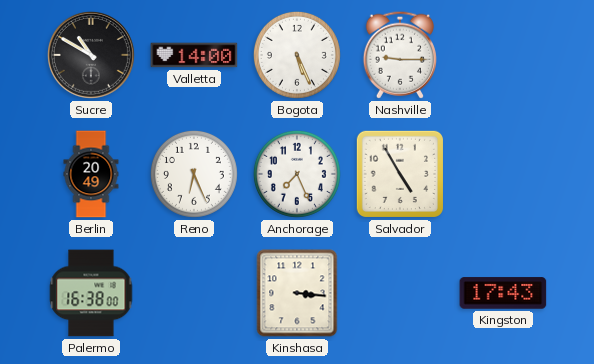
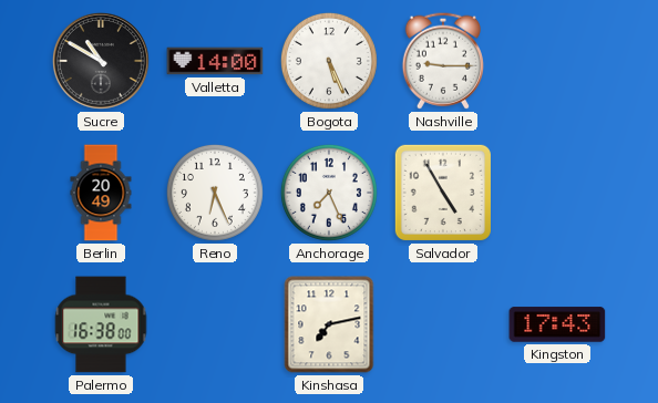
Kinshasa: 3:16 -> 7:13
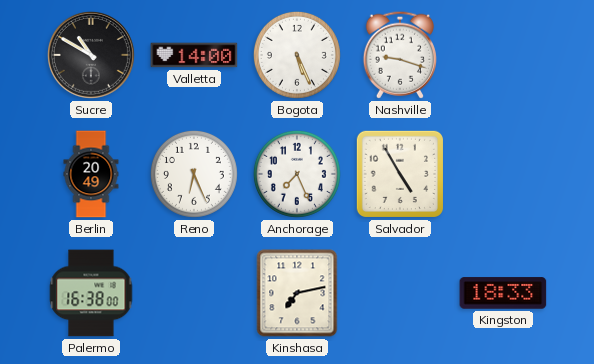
Nashville: 9:15 -> 9:18
Kingston: 17:43 -> 18:33
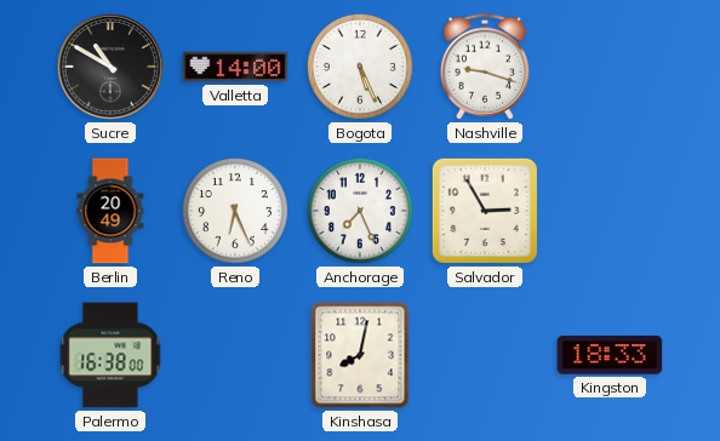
Salvador: 4:55 -> 2:55
Kinshasa: 7:13 -> 8:02
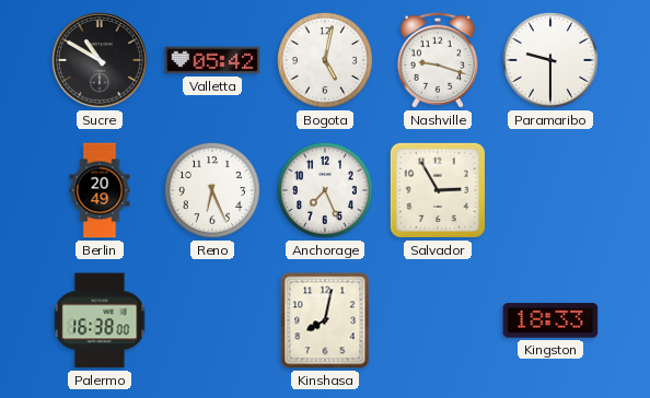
Valletta: 14:00 -> 05:42
Bogota: 5:26 -> 5:02
Paramaribo: none -> 9:30
